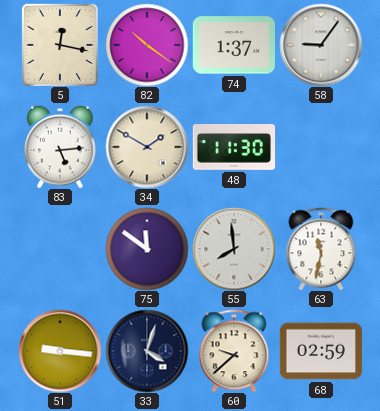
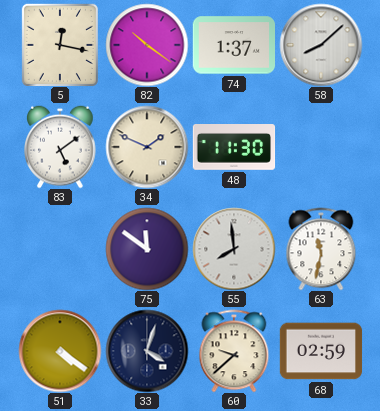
58: 9:06 -> 8:08
83: 5:14 -> 5:09
34: 1:50 -> 1:49
51: 9:16 -> 4:21
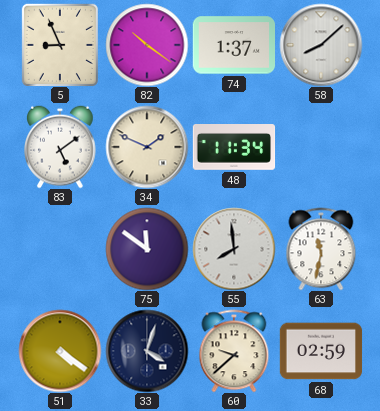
5: 12:17 -> 8:56
48: 11:30 -> 11:34
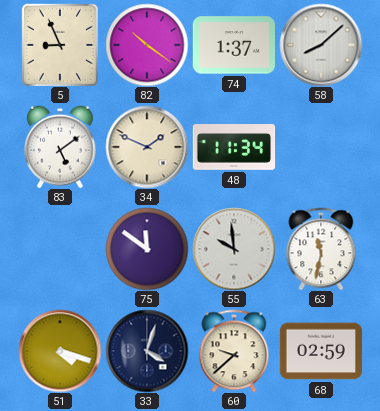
55: 7:59 -> 9:59
51: 4:21 -> 4:18
